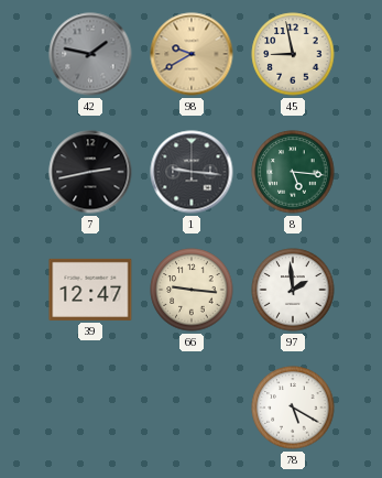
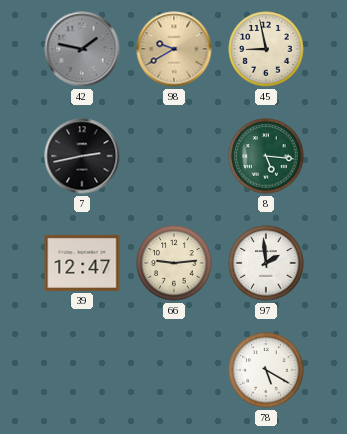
1: 9:16 -> none
66: 9:16 -> 9:14
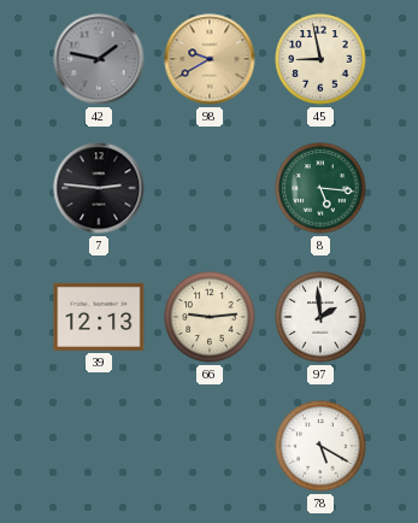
7: 2:43 -> 2:46
39: 12:47 -> 12:13
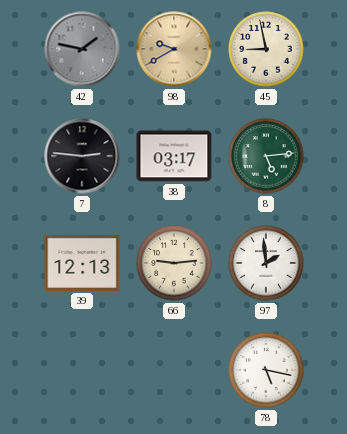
38: none -> 03:17
8: 5:16 -> 5:14
78: 5:20 -> 5:17
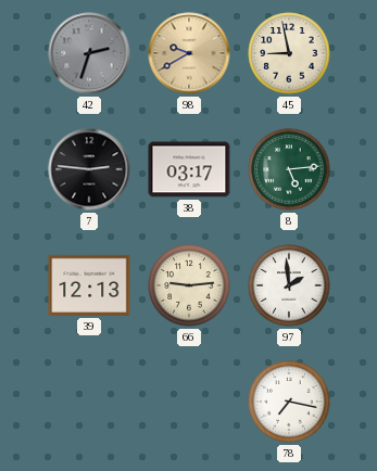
42: 1:47 -> 2:33
78: 5:17 -> 7:17
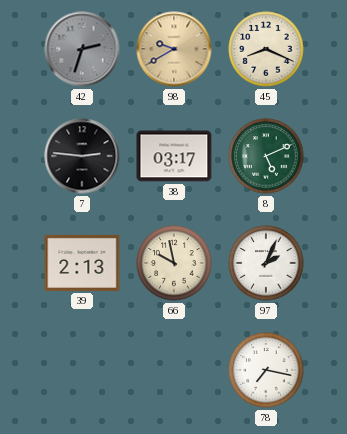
45: 8:58 -> 8:19
8: 5:14 -> 5:11
39: 12:13 -> 2:13
66: 9:14 -> 9:58
97: 1:59 -> 2:04
